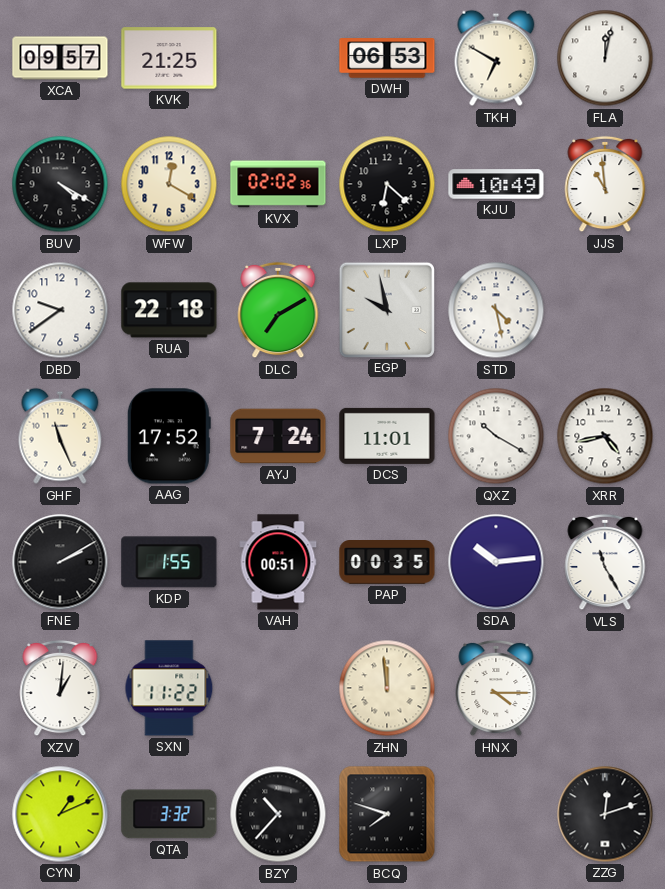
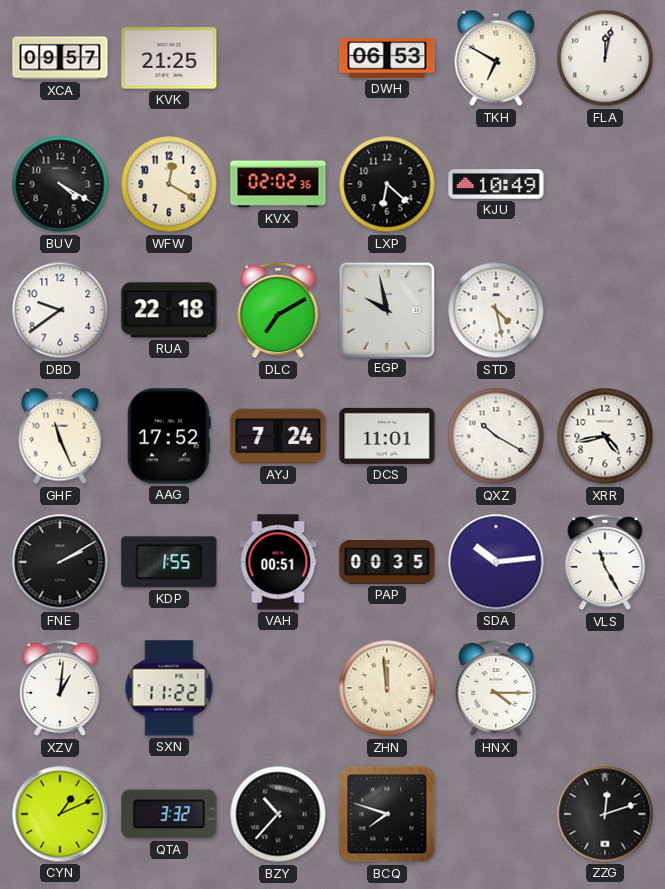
JJS: 10:59 -> none
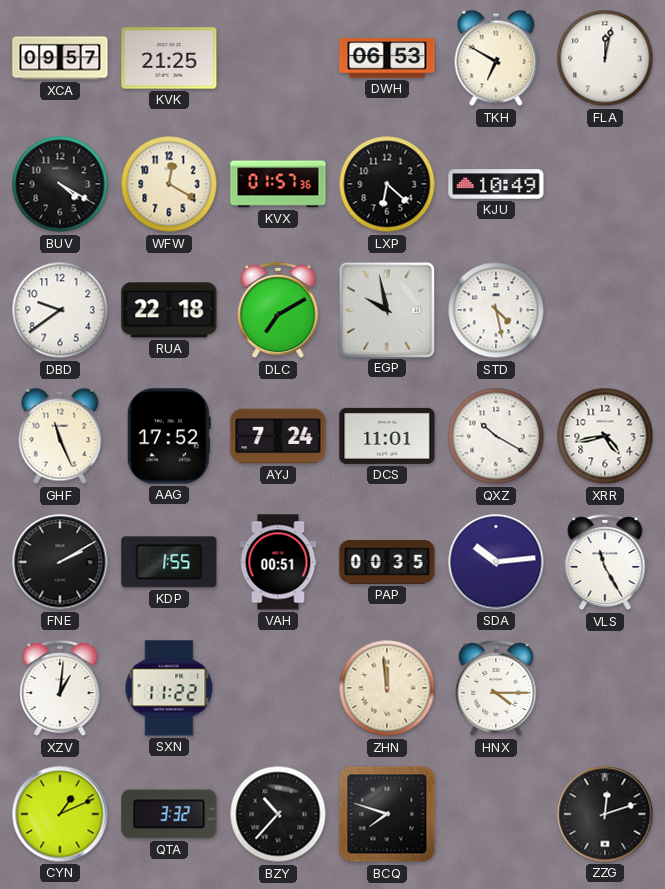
KVX: 02:02 -> 01:57
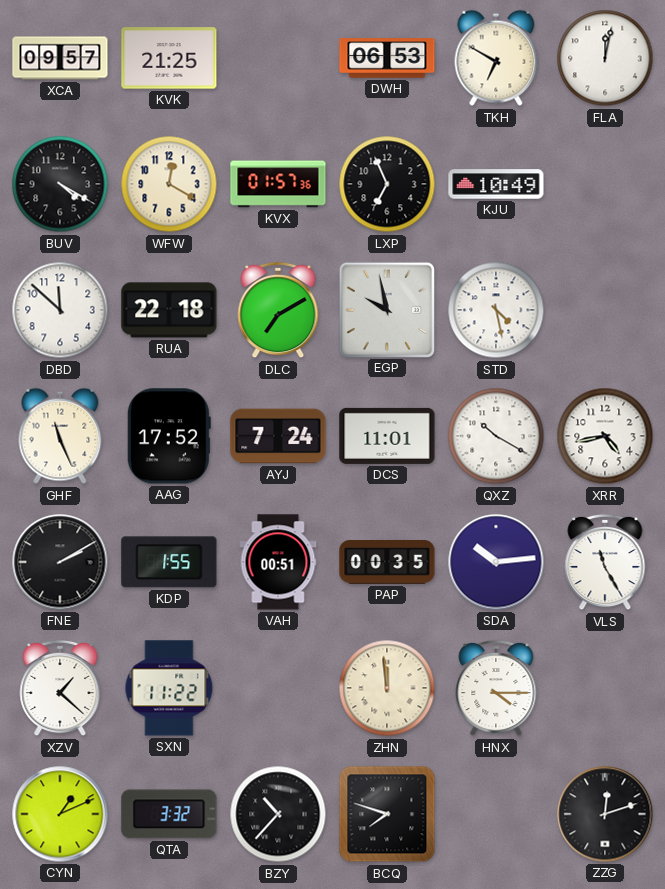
LXP: 6:22 -> 6:56
DBD: 9:39 -> 11:52
XZV: 1:01 -> 1:22
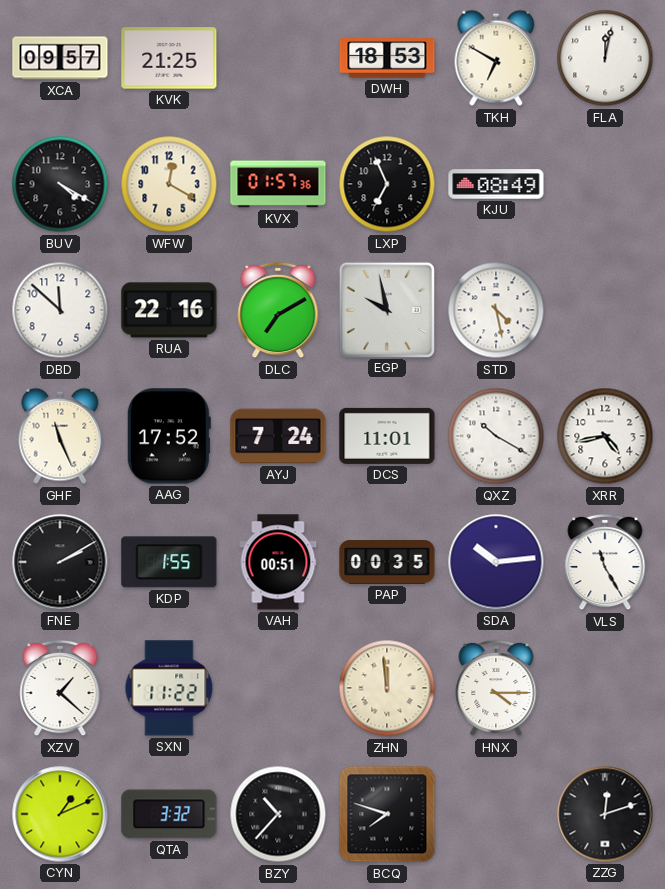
DWH: 06:53 -> 18:53
KJU: 10:49 -> 08:49
RUA: 22:18 -> 22:16
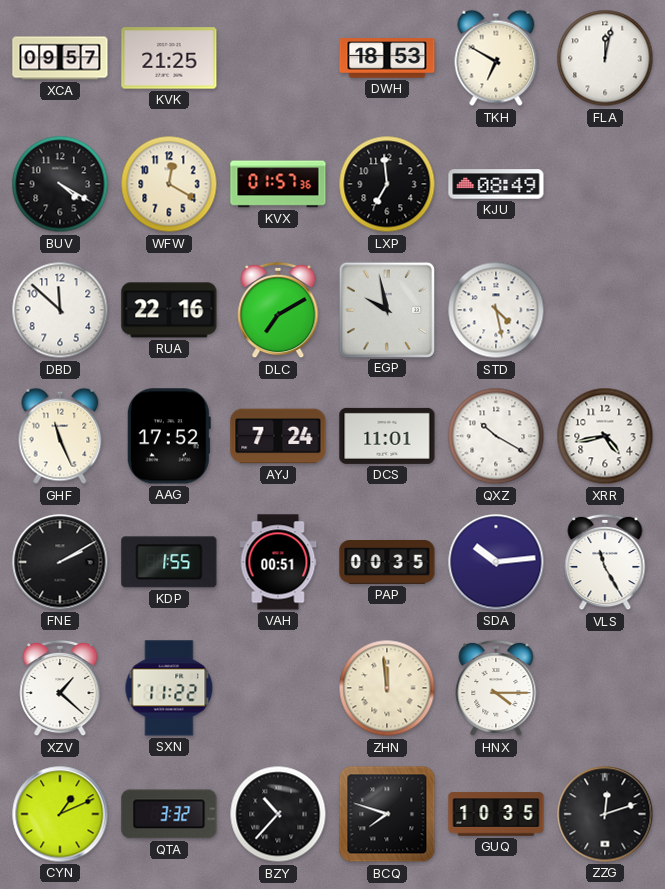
LXP: 6:56 -> 6:59
GUQ: none -> 10:35
